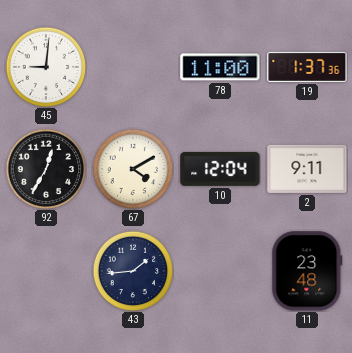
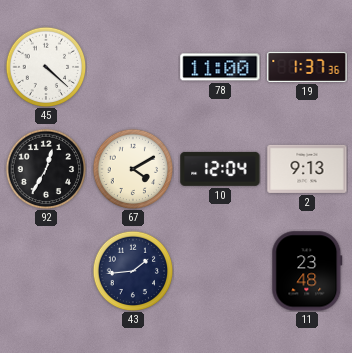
45: 9:01 -> 4:22
2: 9:11 -> 9:13
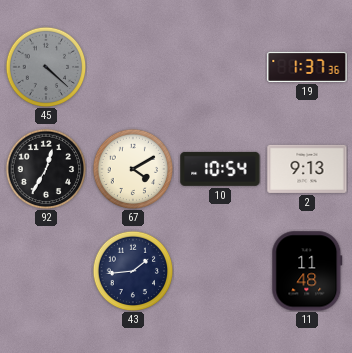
45 dial: white -> grey
78: 11:00 -> none
10: 12:04 -> 10:54
11: 23:48 -> 11:48
